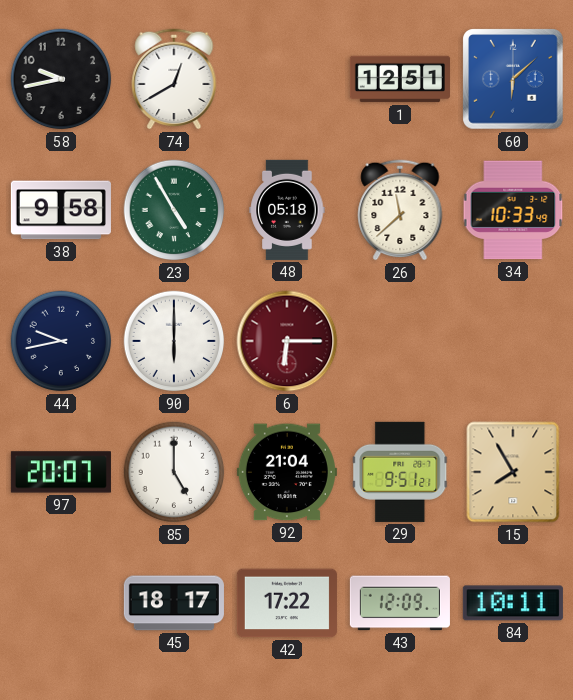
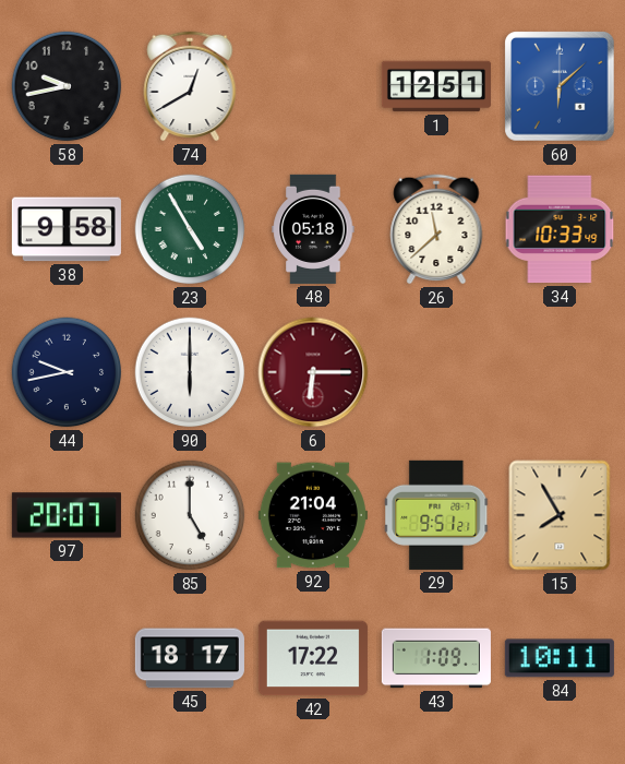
43: 12:09 -> 1:09
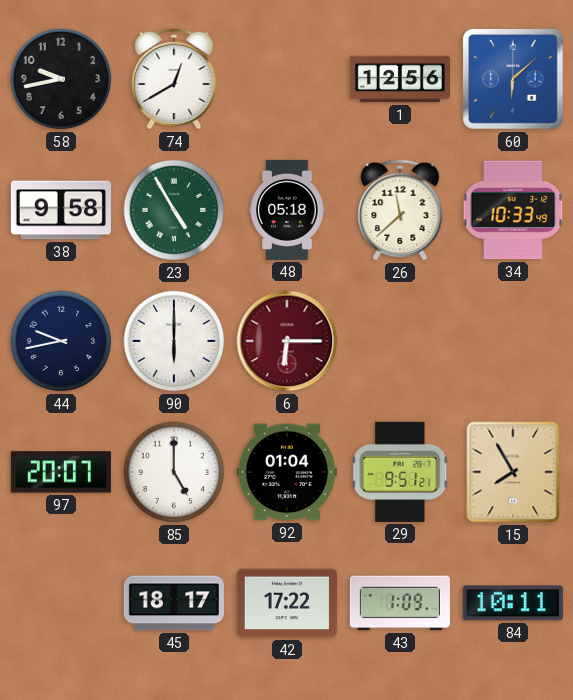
1: 12:51 -> 12:56
92: 21:04 -> 01:04
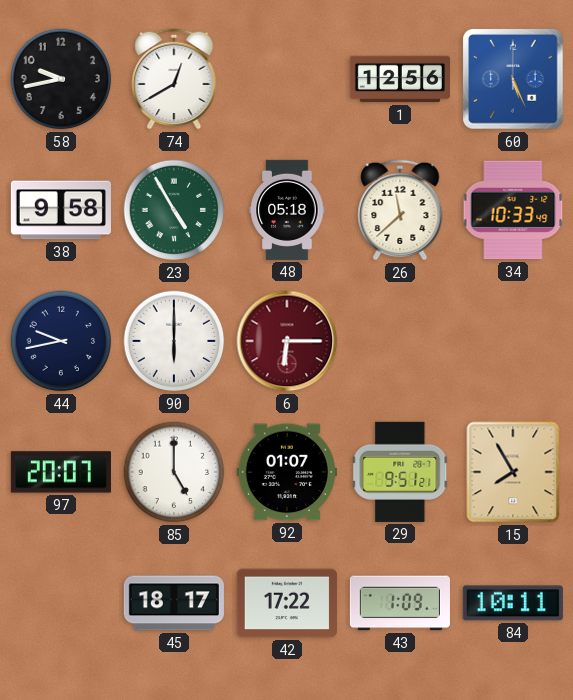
60: 6:08 -> 5:26
92: 01:04 -> 01:07
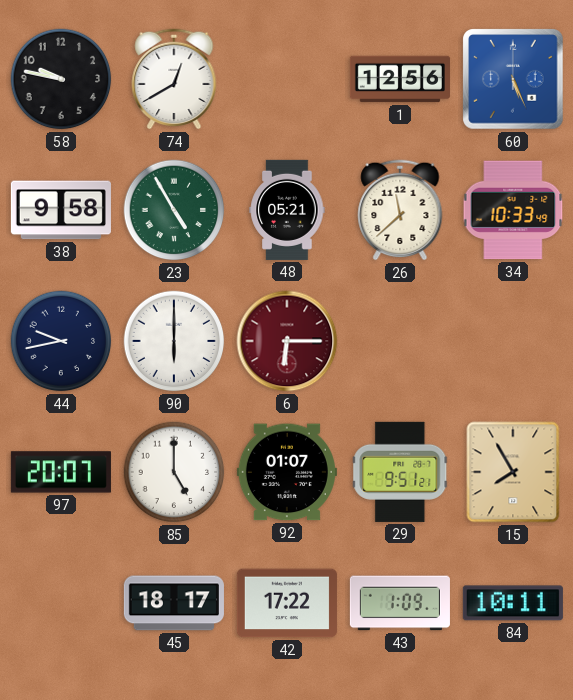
58: 9:43 -> 9:47
48: 05:18 -> 05:21
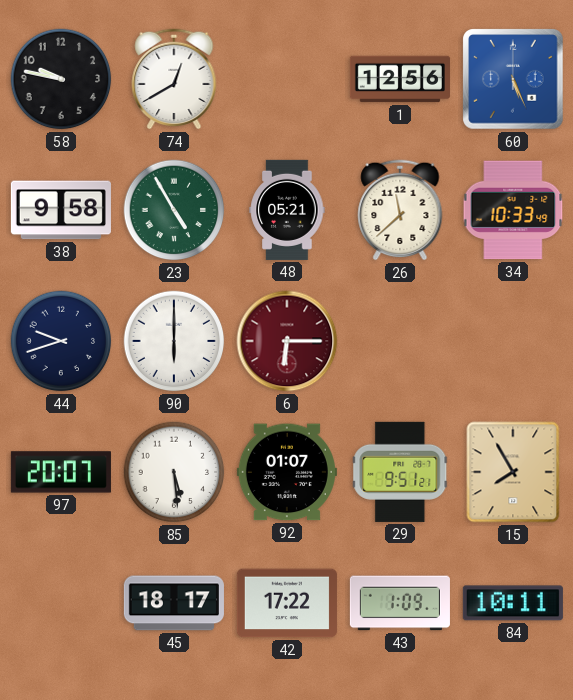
44: 9:43 -> 9:42
85: 5:00 -> 5:29
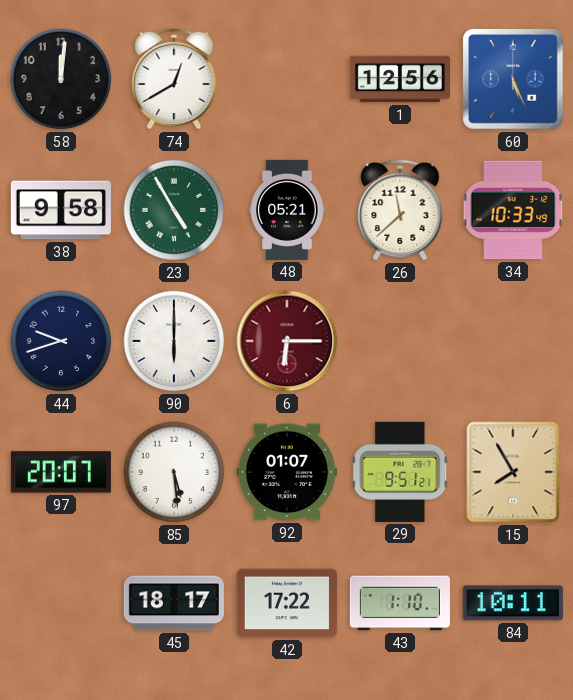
58: 9:47 -> 12:01
43: 1:09 -> 1:10
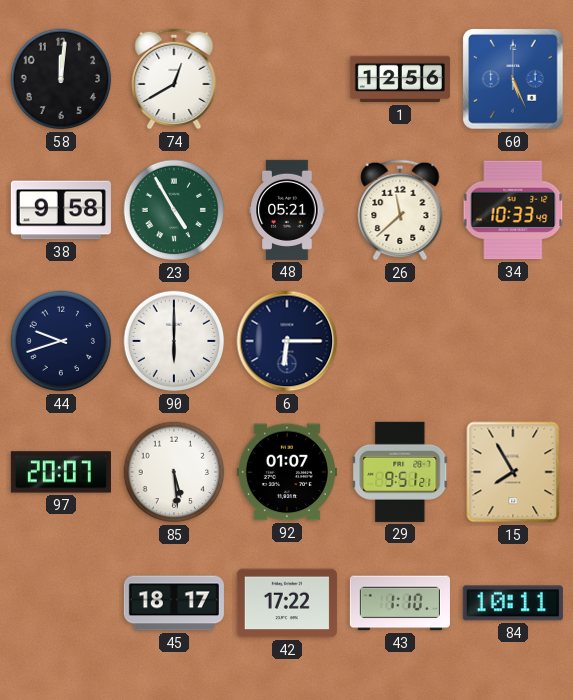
6 dial: burgundy -> navy
